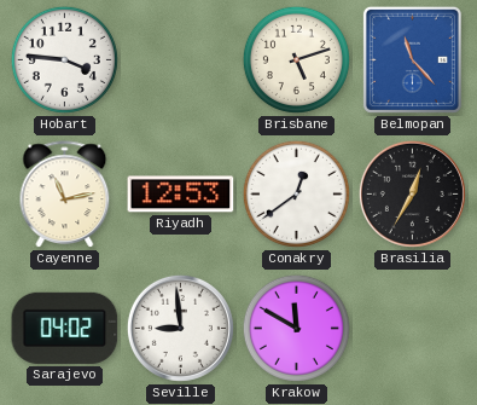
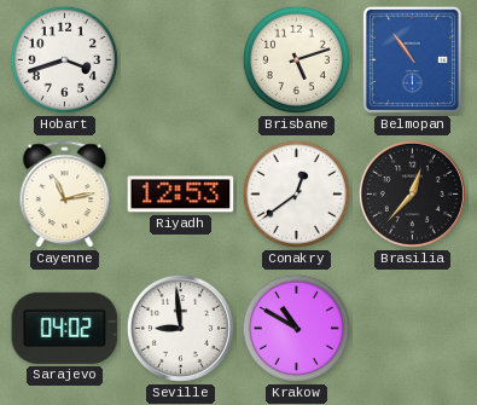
Hobart: 3:46 -> 3:42
Belmopan: 11:23 -> 10:54
Brasilia: 12:35 -> 12:37
Krakow: 11:50 -> 10:50
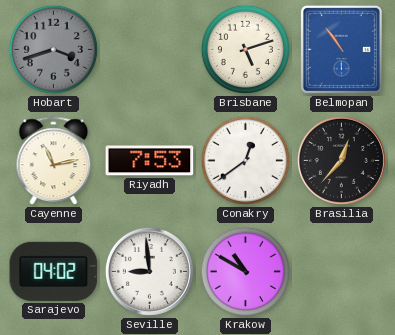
Hobart dial: white -> grey
Riyadh: 12:53 -> 7:53
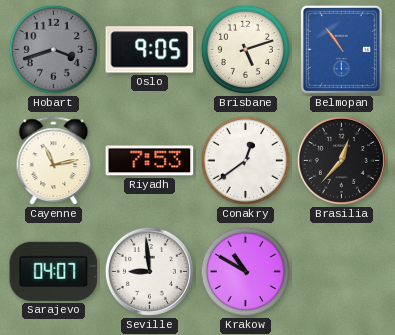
Oslo: none -> 9:05
Sarajevo: 04:02 -> 04:07
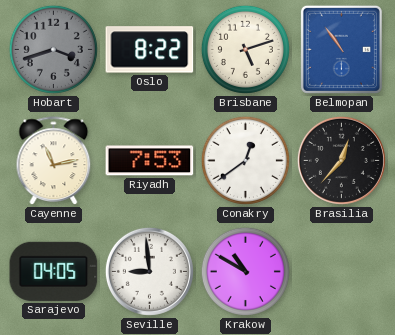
Oslo: 9:05 -> 8:22
Sarajevo: 04:07 -> 04:05
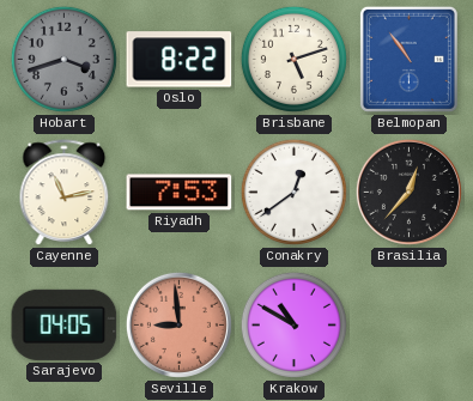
Seville dial: white -> salmon
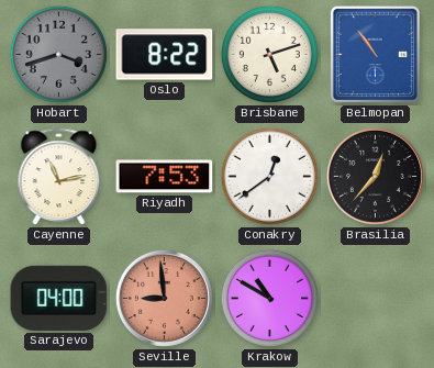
Sarajevo: 04:05 -> 04:00
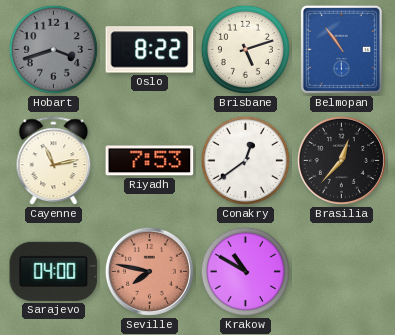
Seville: 8:59 -> 7:47
